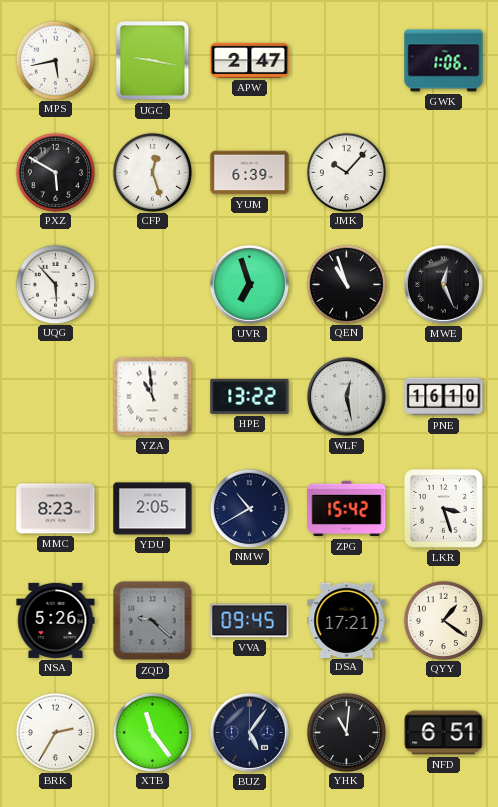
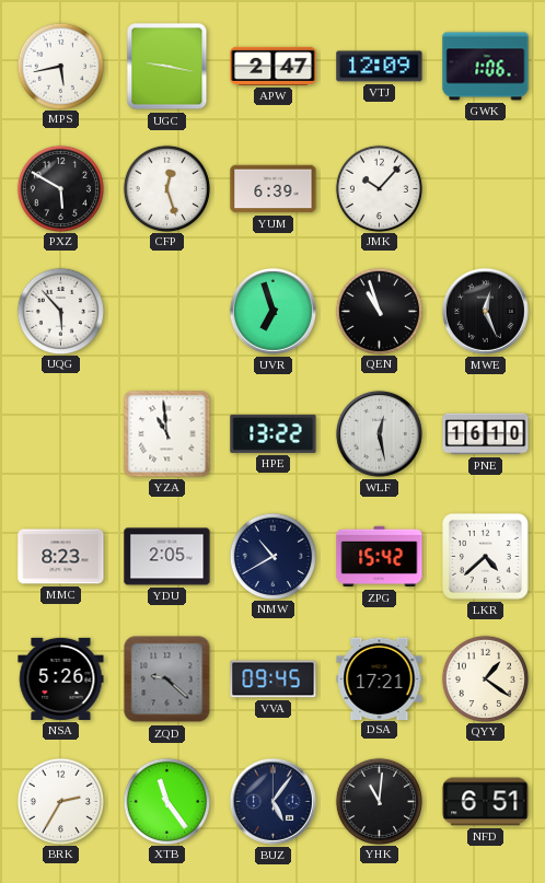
VTJ: none -> 12:09
LKR: 3:27 -> 4:38
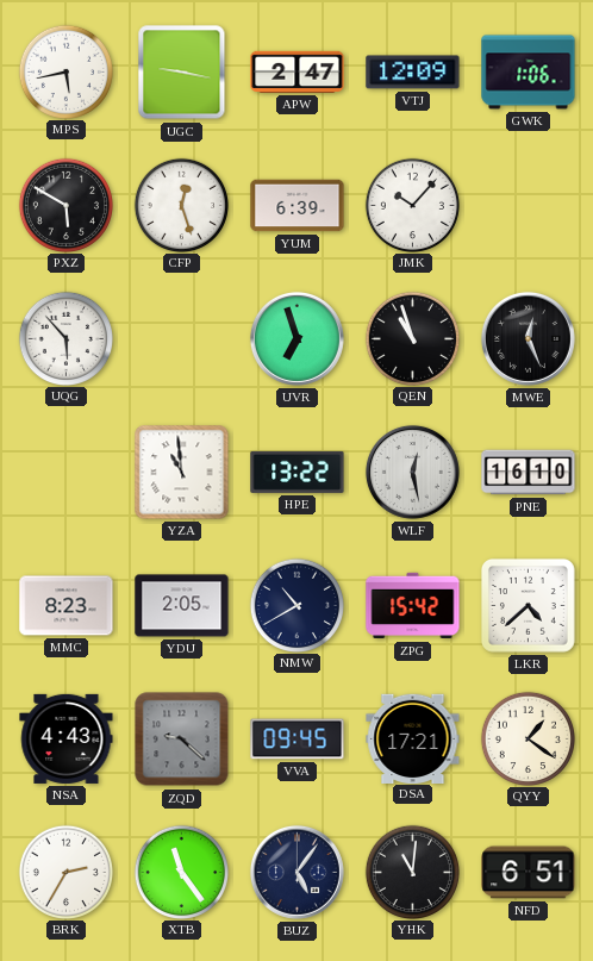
NSA: 5:26 -> 4:43
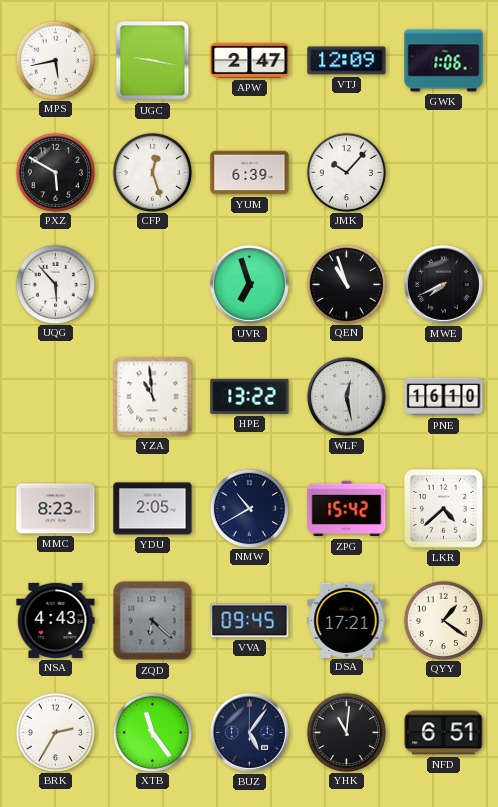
MWE: 12:26 -> 7:41
ZQD: 9:22 -> 6:22
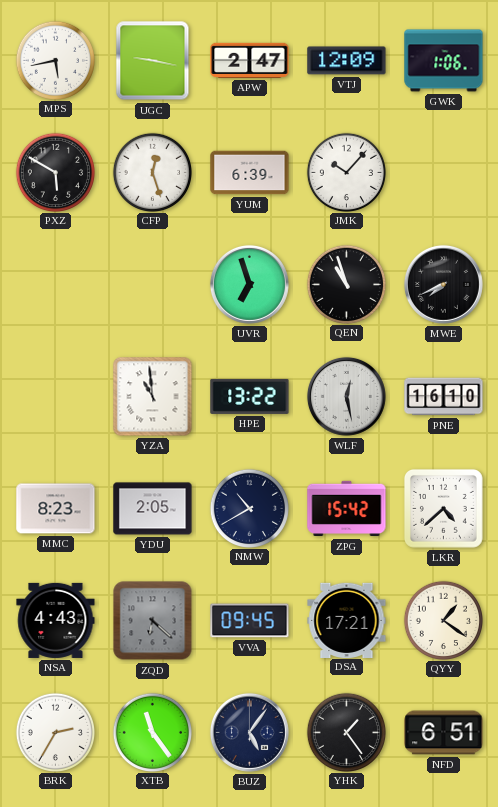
UQG: 5:53 -> none
YHK: 11:01 -> 1:24
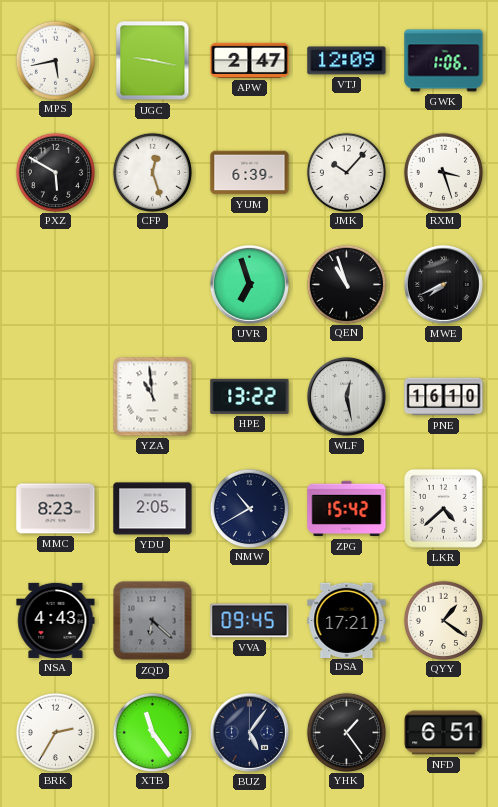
RXM: none -> 3:27
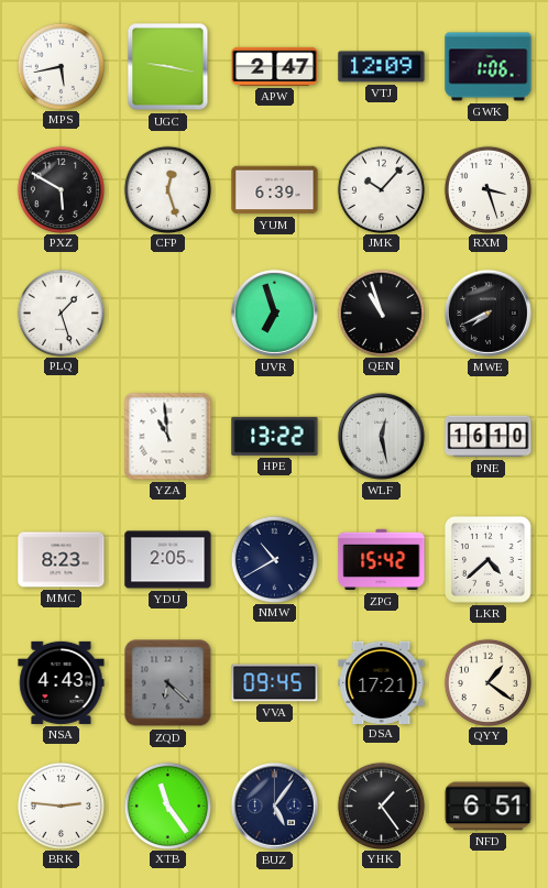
PLQ: none -> 1:27
BRK: 2:35 -> 2:46
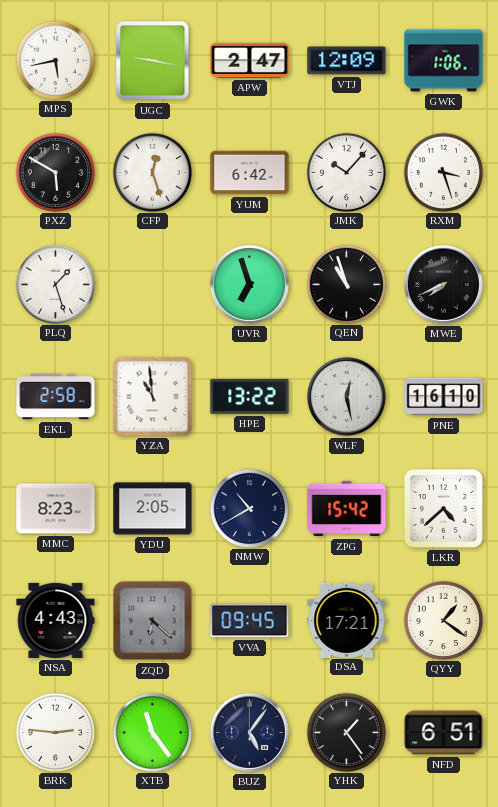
YUM: 6:39 -> 6:42
EKL: none -> 2:58
